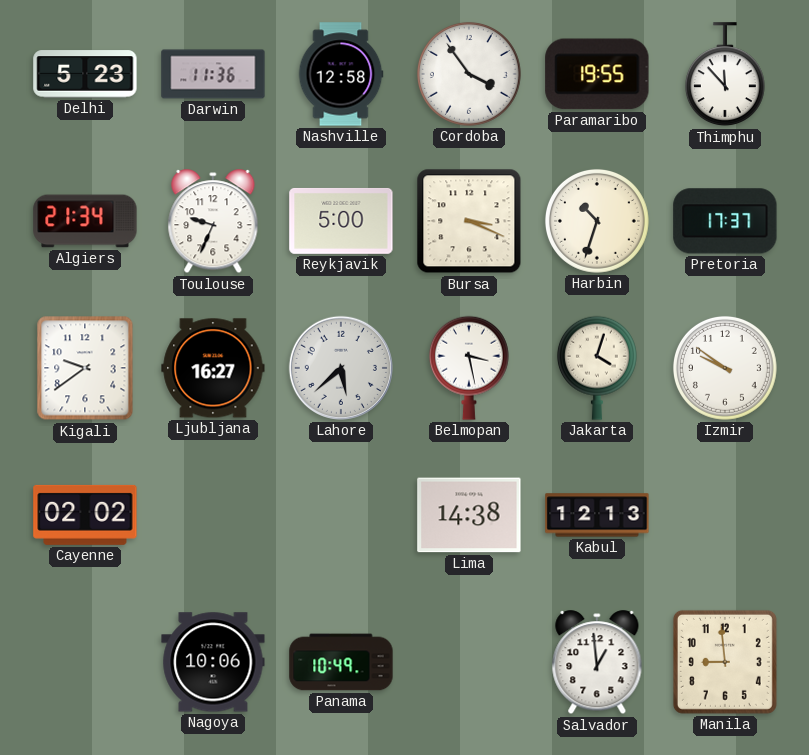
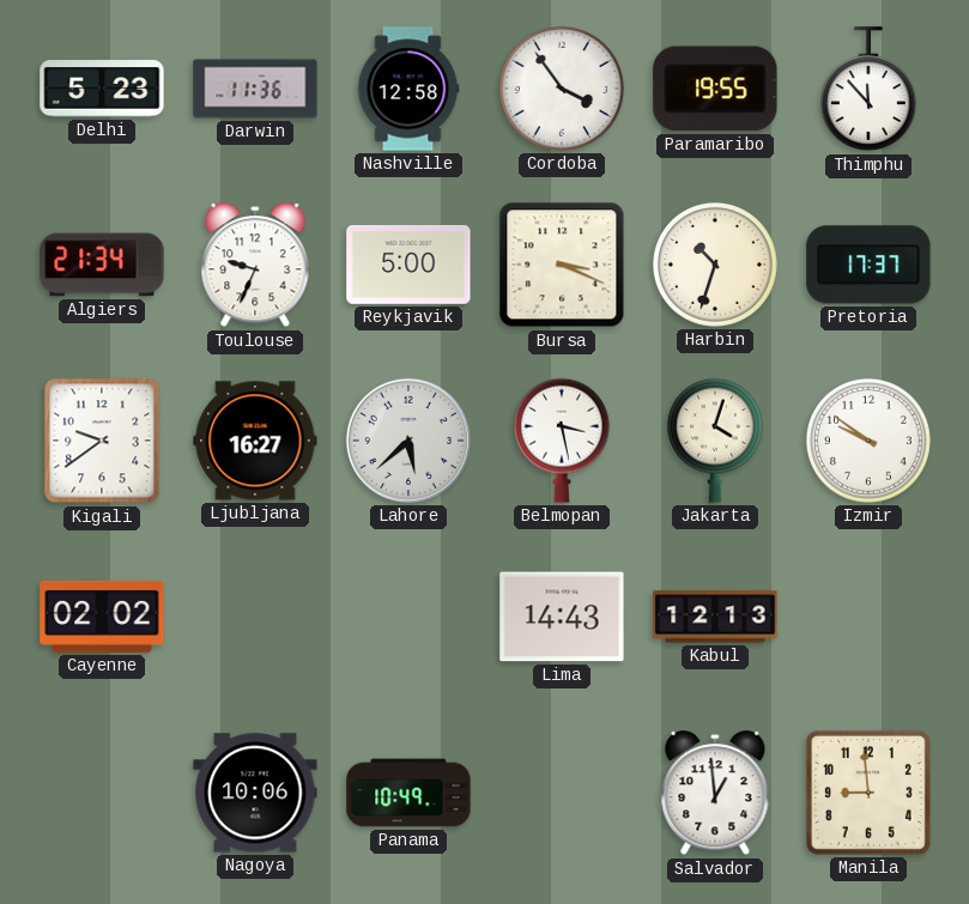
Lima: 14:38 -> 14:43
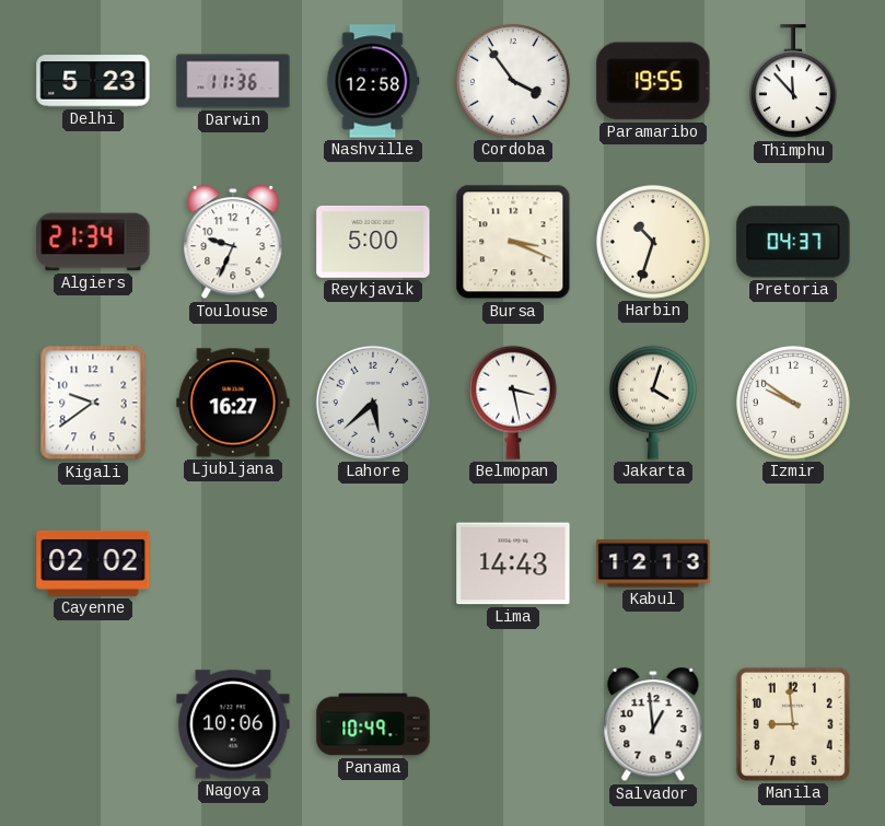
Pretoria: 17:37 -> 04:37
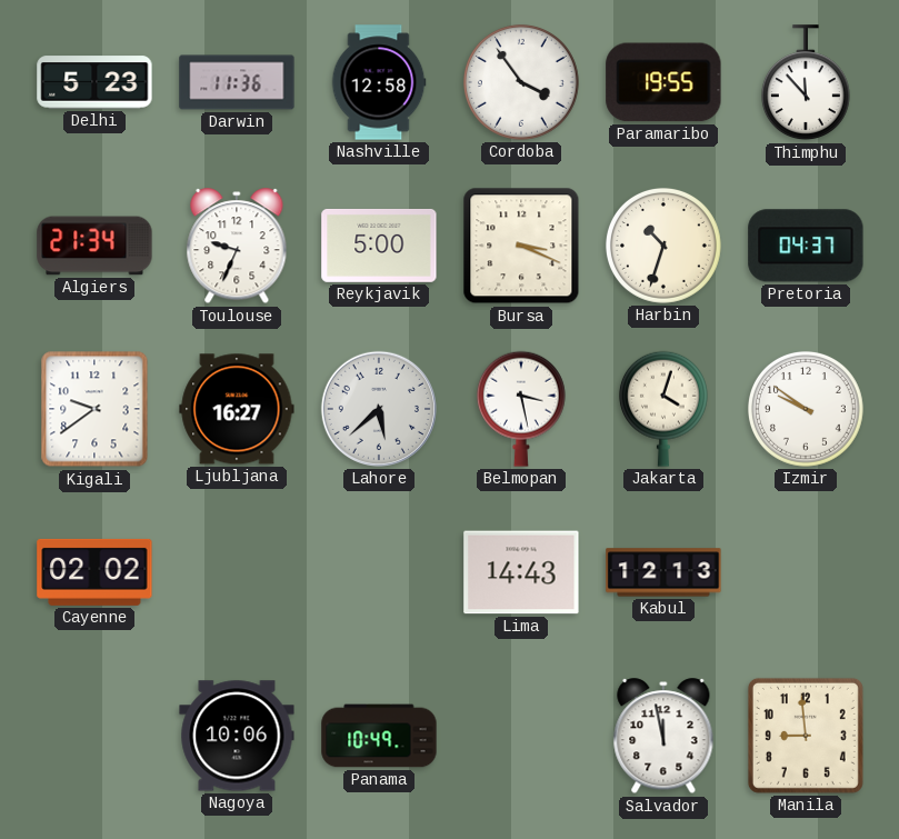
Salvador: 12:59 -> 11:58
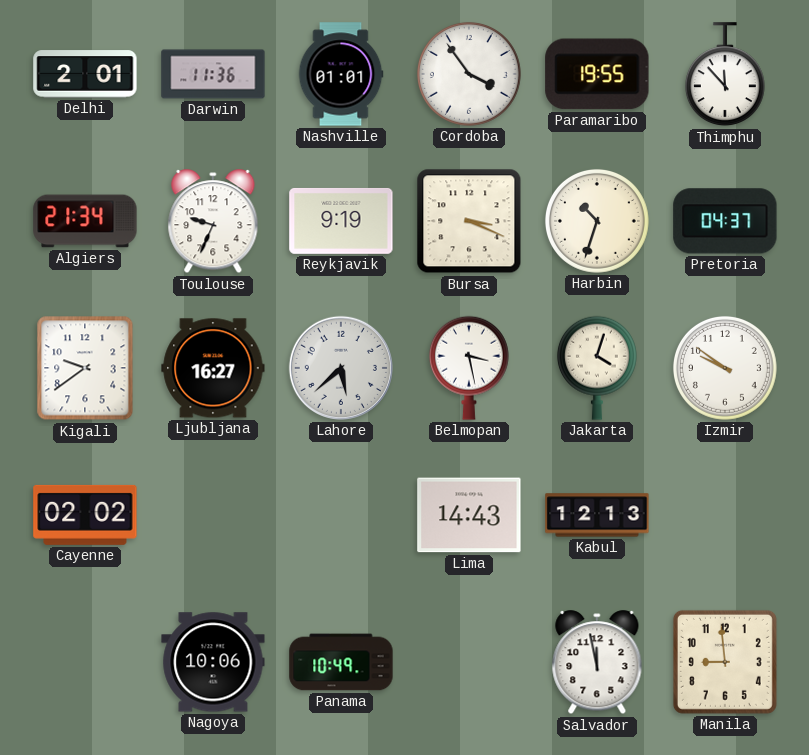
Delhi: 5:23 -> 2:01
Nashville: 12:58 -> 01:01
Reykjavik: 5:00 -> 9:19
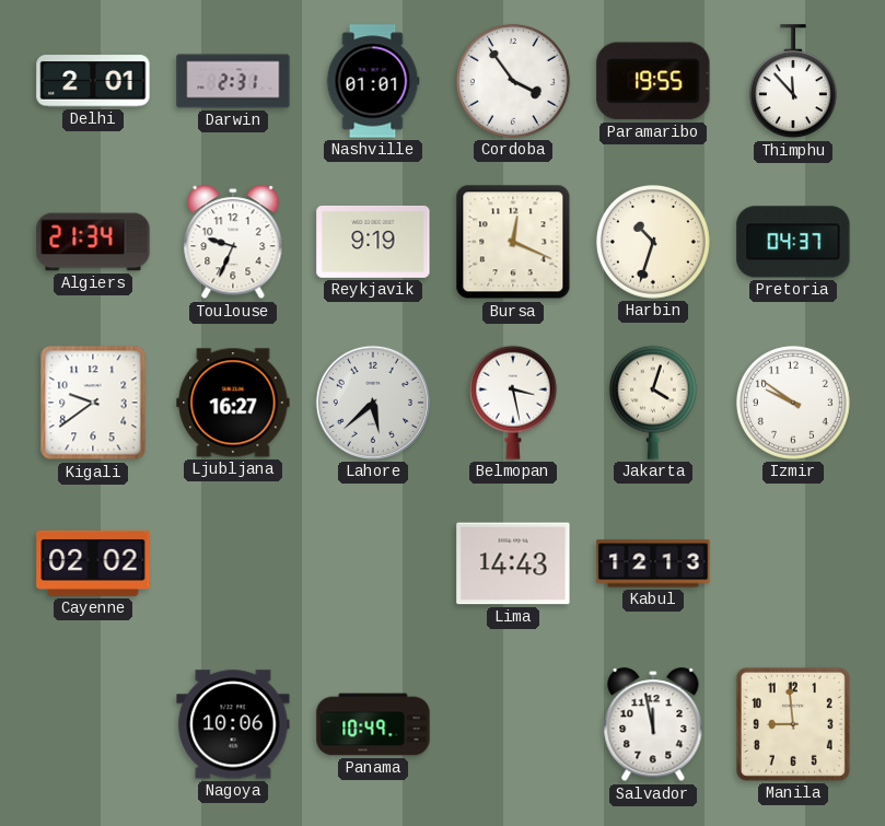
Darwin: 11:36 -> 2:31
Bursa: 3:19 -> 12:19
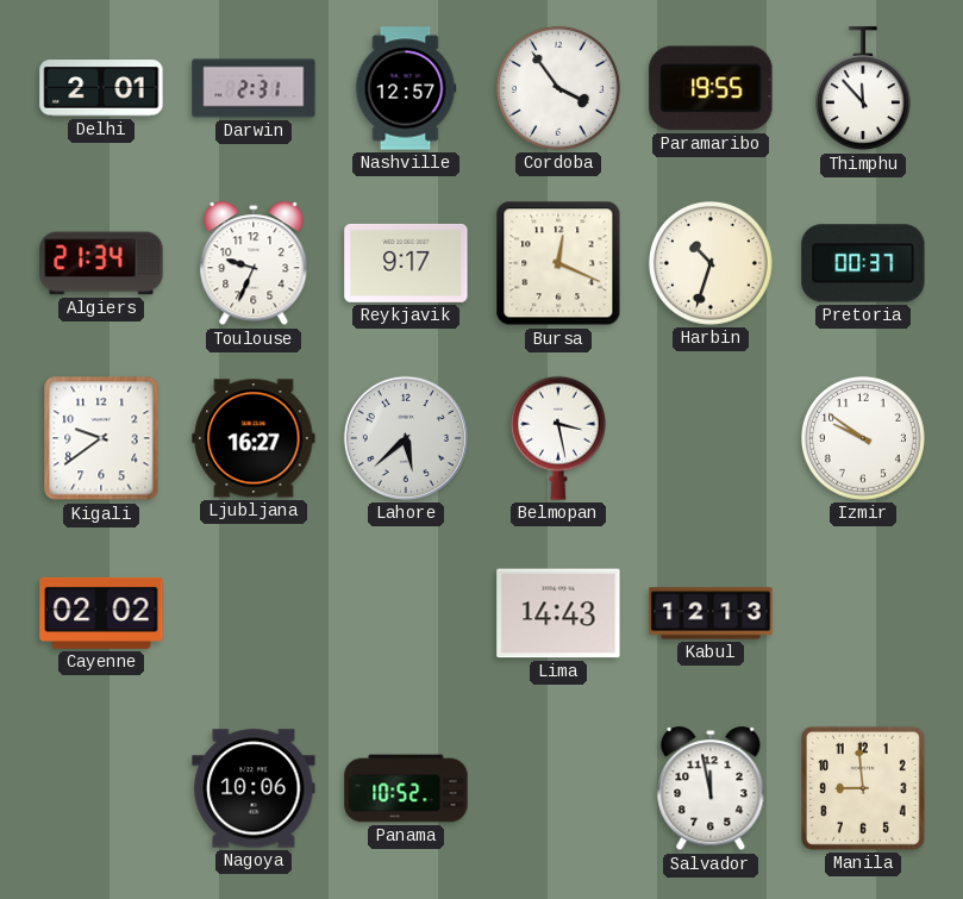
Nashville: 01:01 -> 12:57
Reykjavik: 9:19 -> 9:17
Pretoria: 04:37 -> 00:37
Jakarta: 4:03 -> none
Panama: 10:49 -> 10:52
